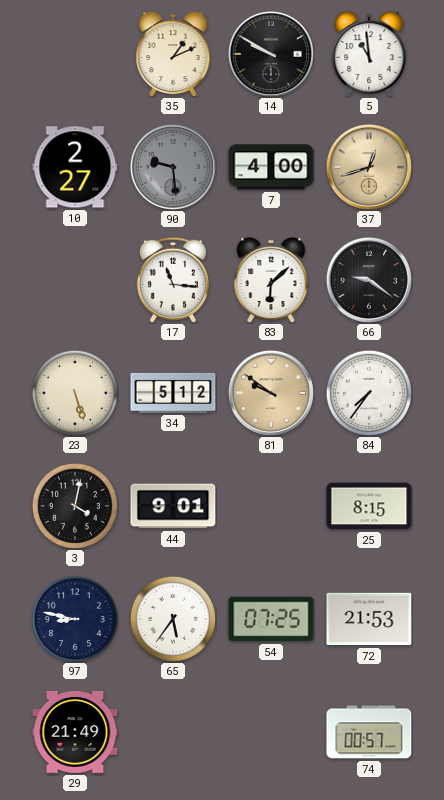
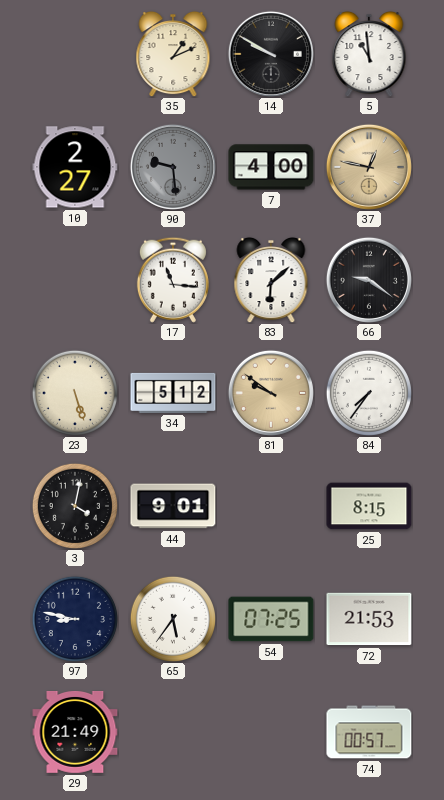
37: 12:42 -> 12:47
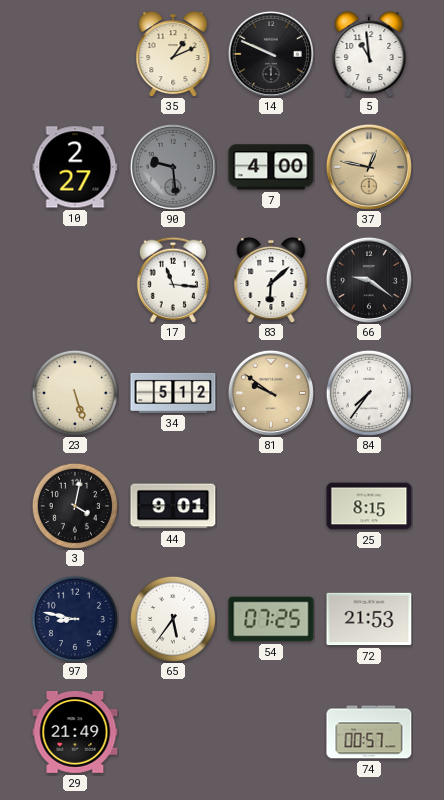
14: 9:50 -> 9:49
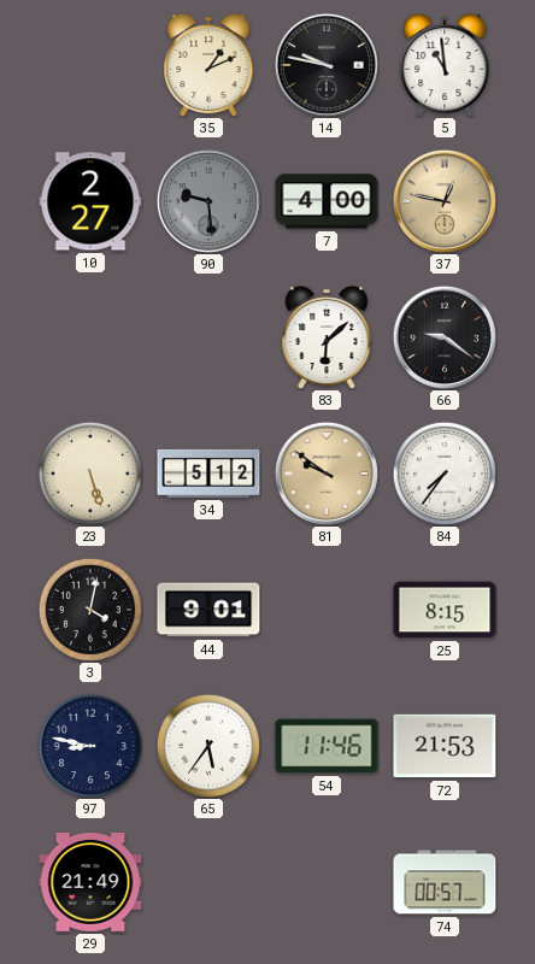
14: 9:49 -> 9:47
17: 11:16 -> none
54: 07:25 -> 11:46
